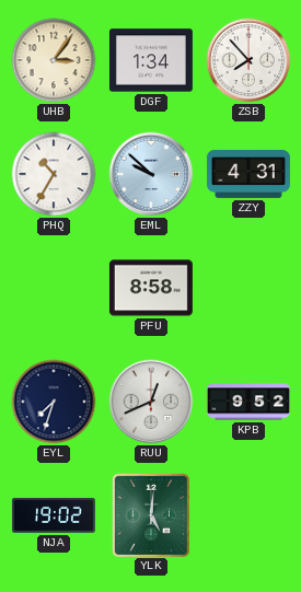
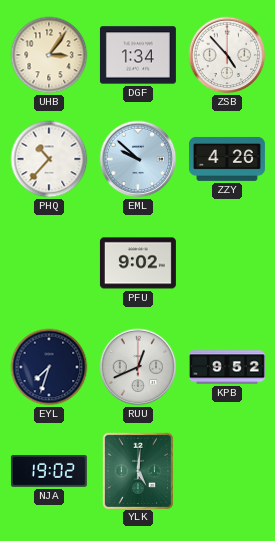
ZSB: 7:53 -> 4:53
PHQ: 10:35 -> 10:37
ZZY: 4:31 -> 4:26
PFU: 8:58 -> 9:02
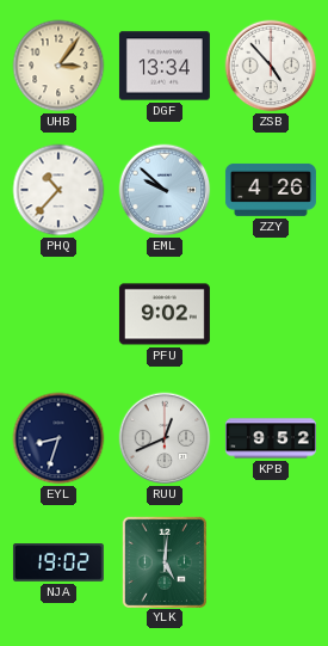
DGF: 1:34 -> 13:34
EYL: 7:33 -> 8:33
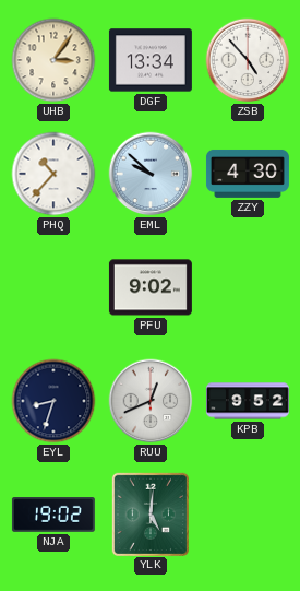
ZZY: 4:26 -> 4:30
